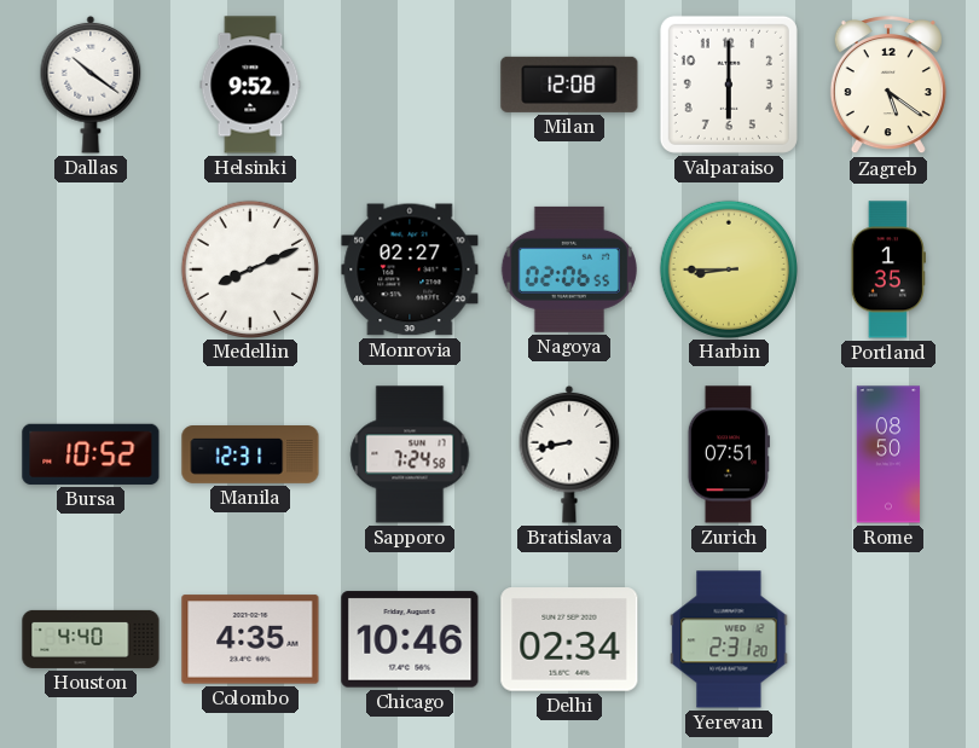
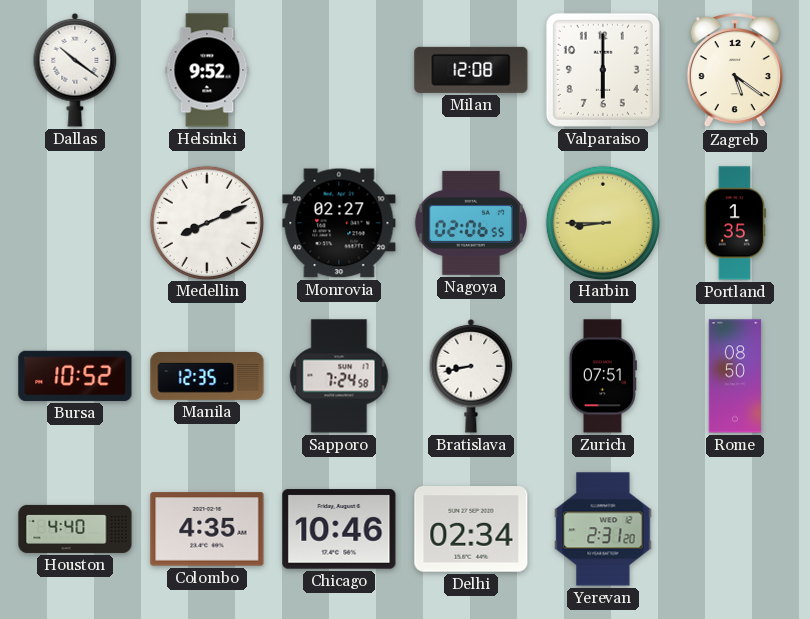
Manila: 12:31 -> 12:35
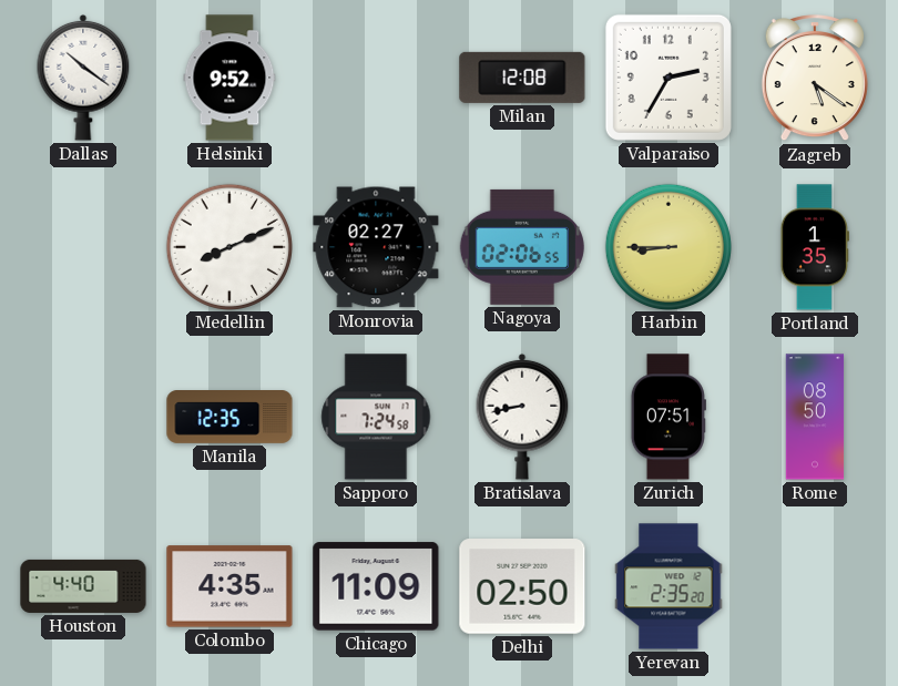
Valparaiso: 6:00 -> 2:35
Bursa: 10:52 -> none
Chicago: 10:46 -> 11:09
Delhi: 02:34 -> 02:50
Yerevan: 2:31 -> 2:35
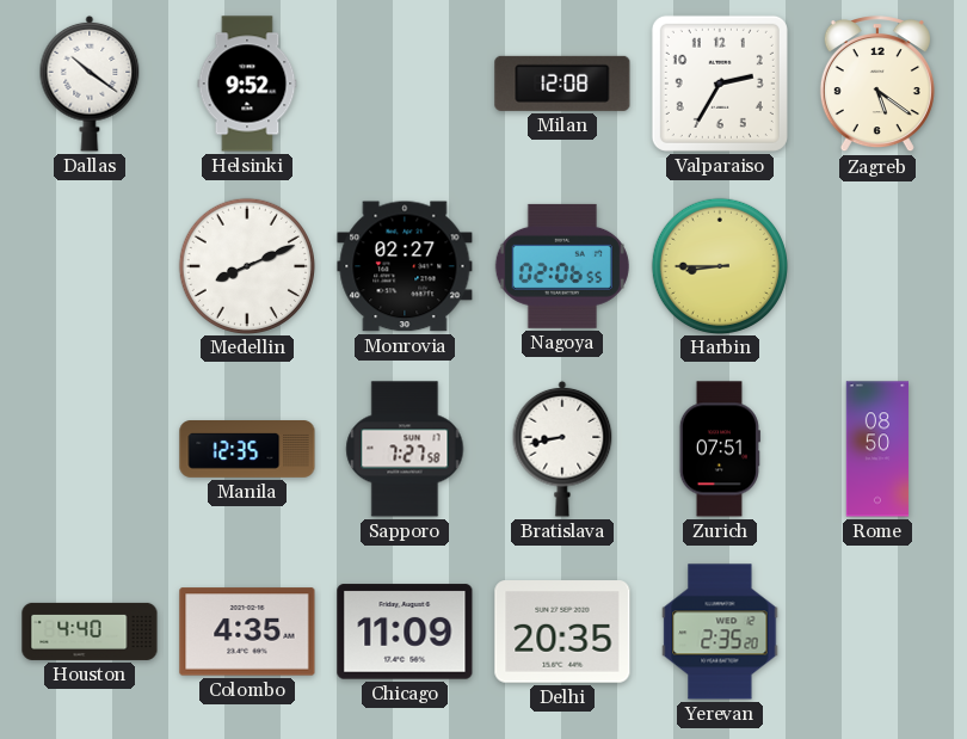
Portland: 1:35 -> none
Sapporo: 7:24 -> 7:27
Delhi: 02:50 -> 20:35
